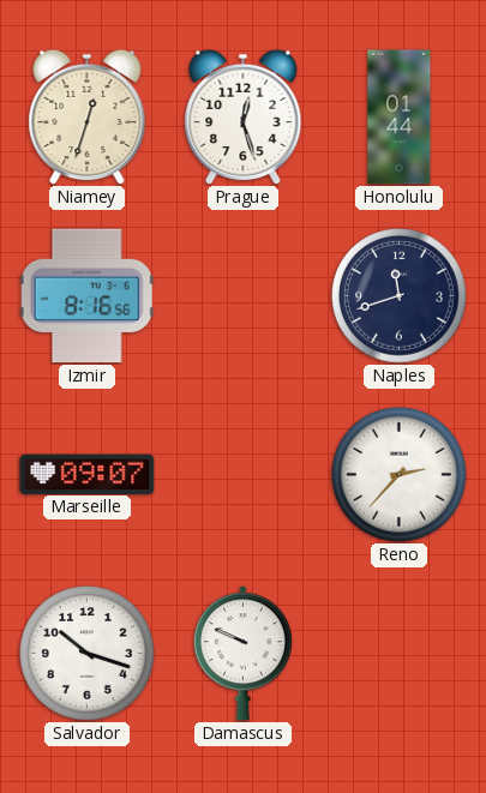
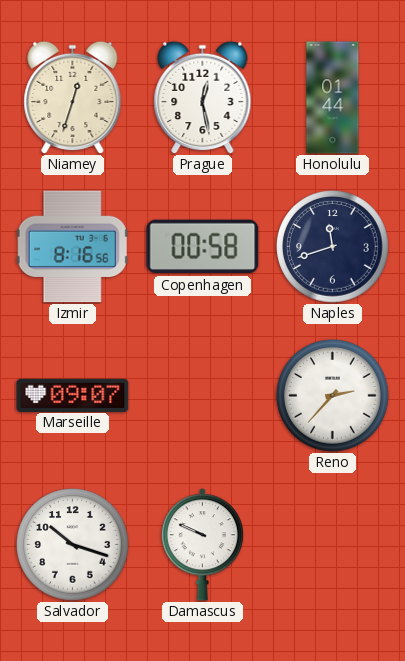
Prague: 12:27 -> 12:28
Copenhagen: none -> 00:58
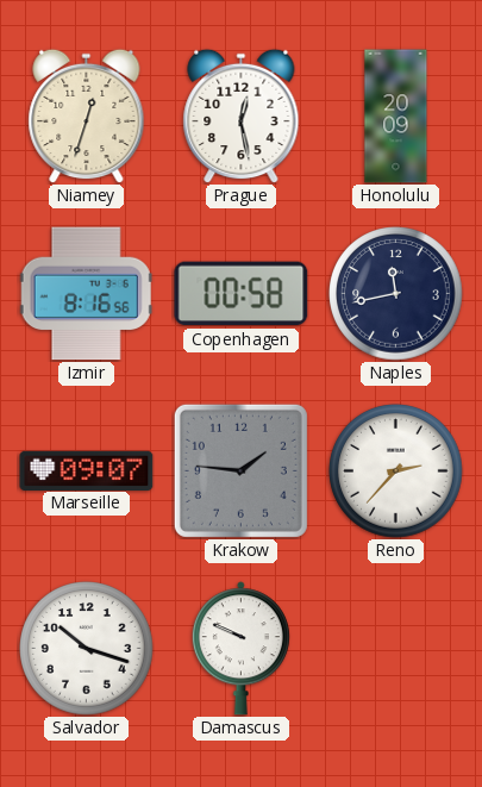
Honolulu: 01:44 -> 20:09
Naples: 11:42 -> 11:43
Krakow: none -> 1:46
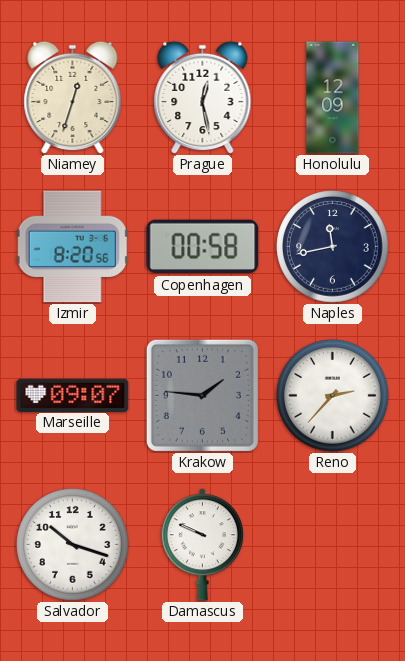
Honolulu: 20:09 -> 12:09
Izmir: 8:16 -> 8:20
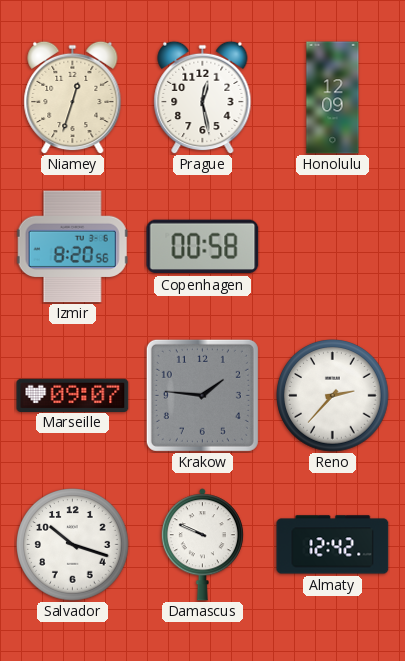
Naples: 11:43 -> none
Almaty: none -> 12:42
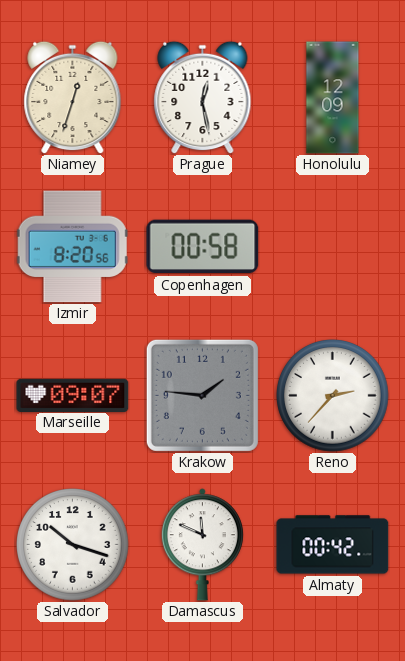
Damascus: 9:49 -> 11:49
Almaty: 12:42 -> 00:42
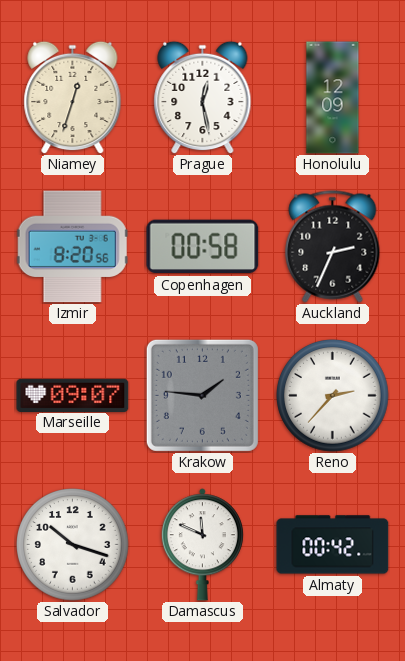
Auckland: none -> 2:34
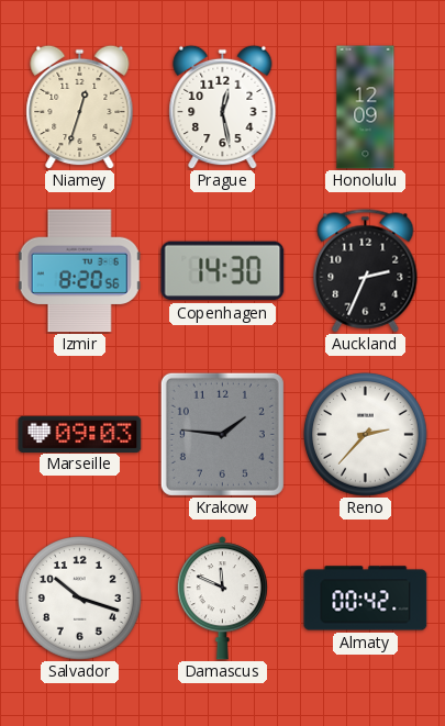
Copenhagen: 00:58 -> 14:30
Marseille: 09:07 -> 09:03
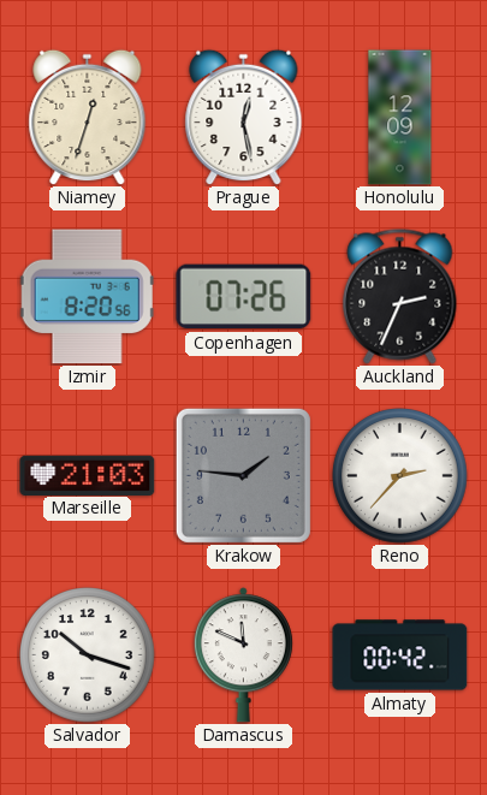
Copenhagen: 14:30 -> 07:26
Marseille: 09:03 -> 21:03
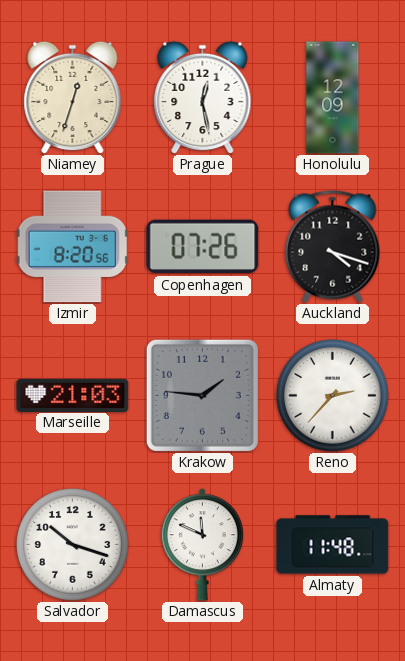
Auckland: 2:34 -> 4:18
Almaty: 00:42 -> 11:48
